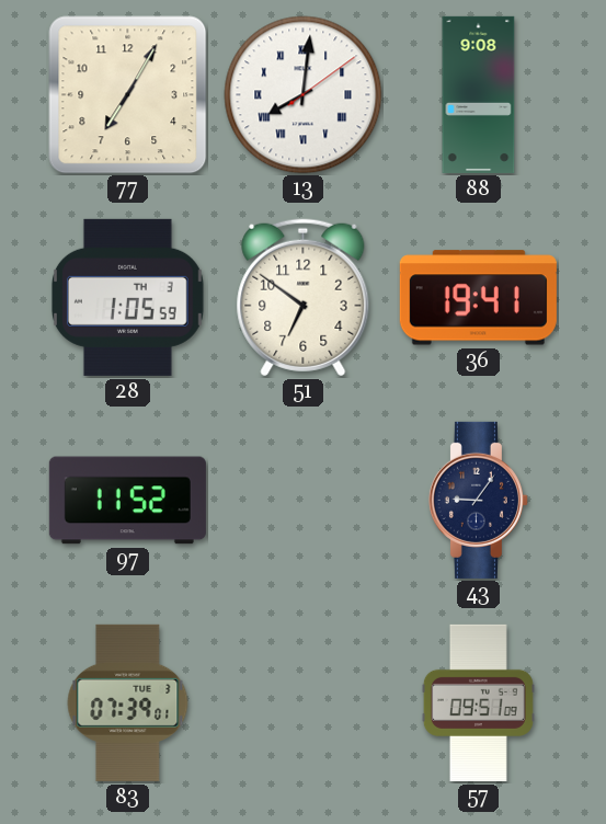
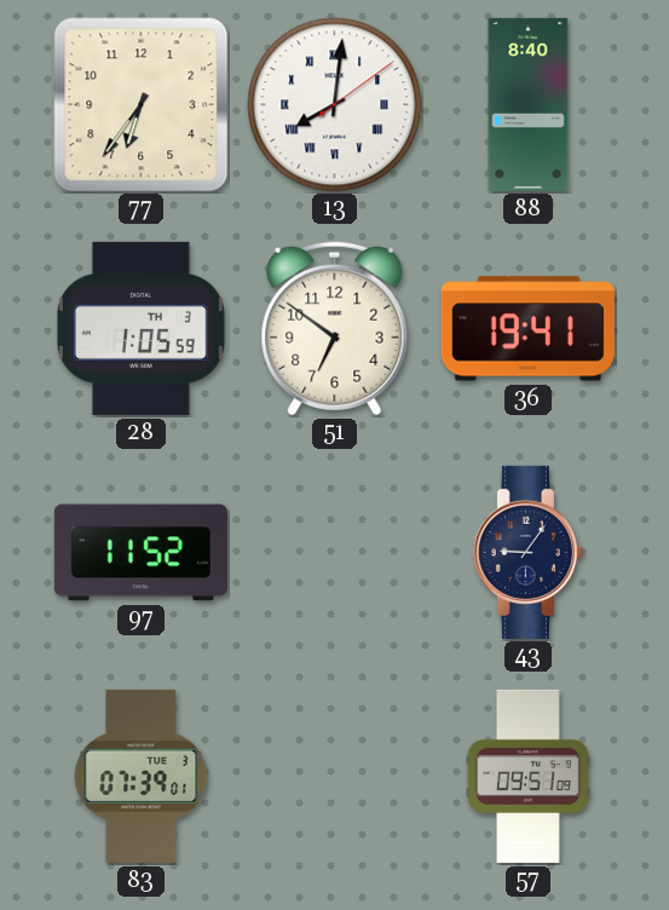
77: 7:05 -> 6:36
88: 9:08 -> 8:40
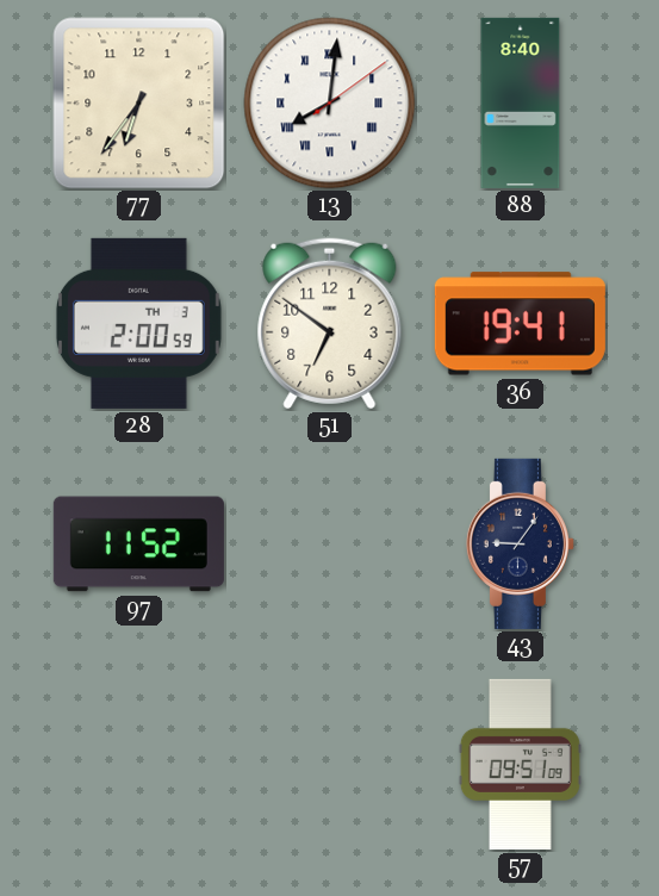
28: 1:05 -> 2:00
83: 07:39 -> none
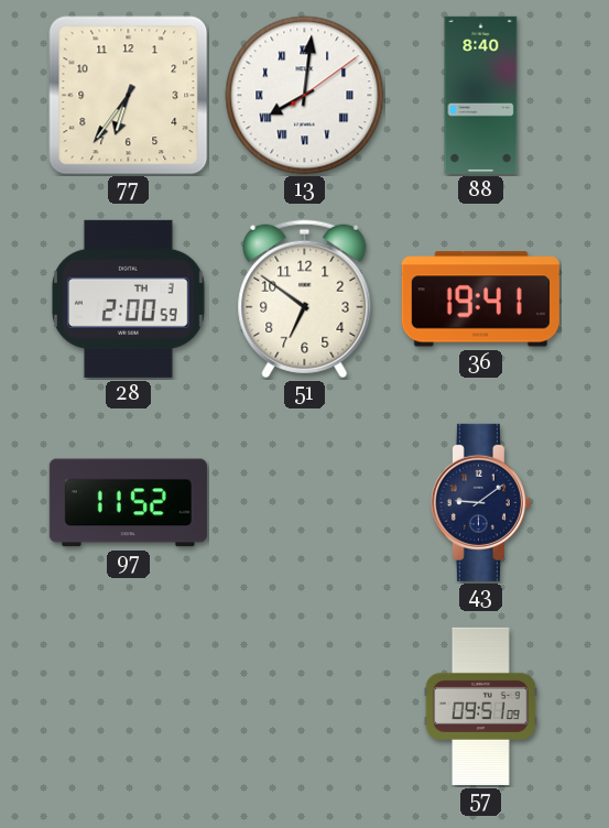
43: 9:06 -> 9:09
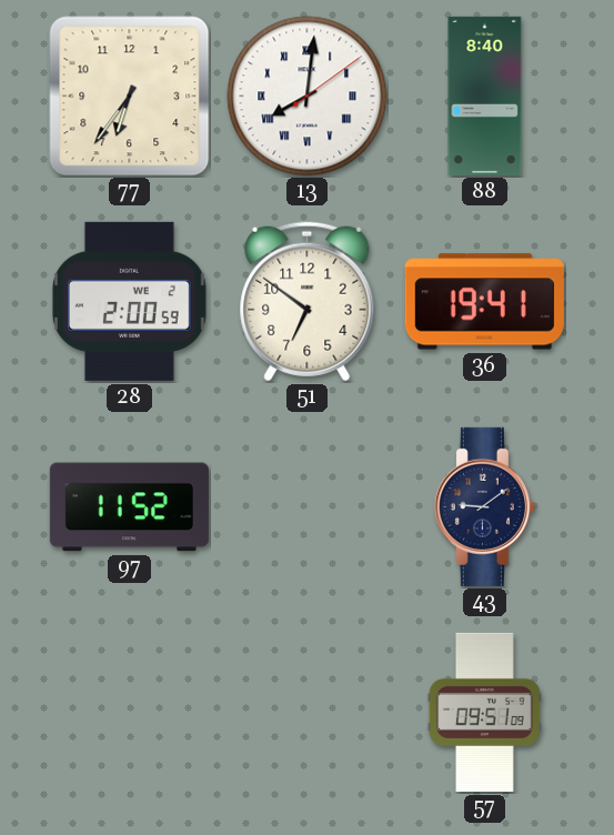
28 date: TH 3 -> WE 2
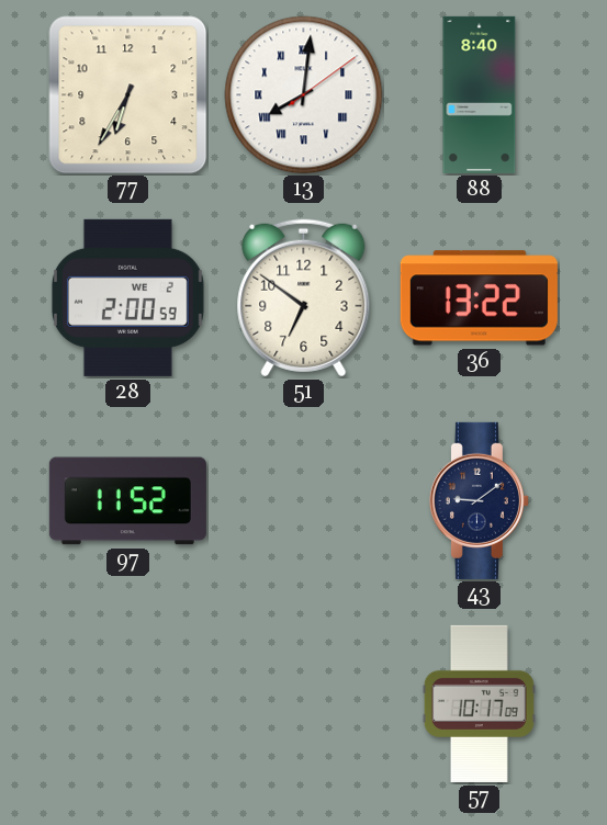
77: 6:36 -> 6:35
36: 19:41 -> 13:22
57: 09:51 -> 10:17
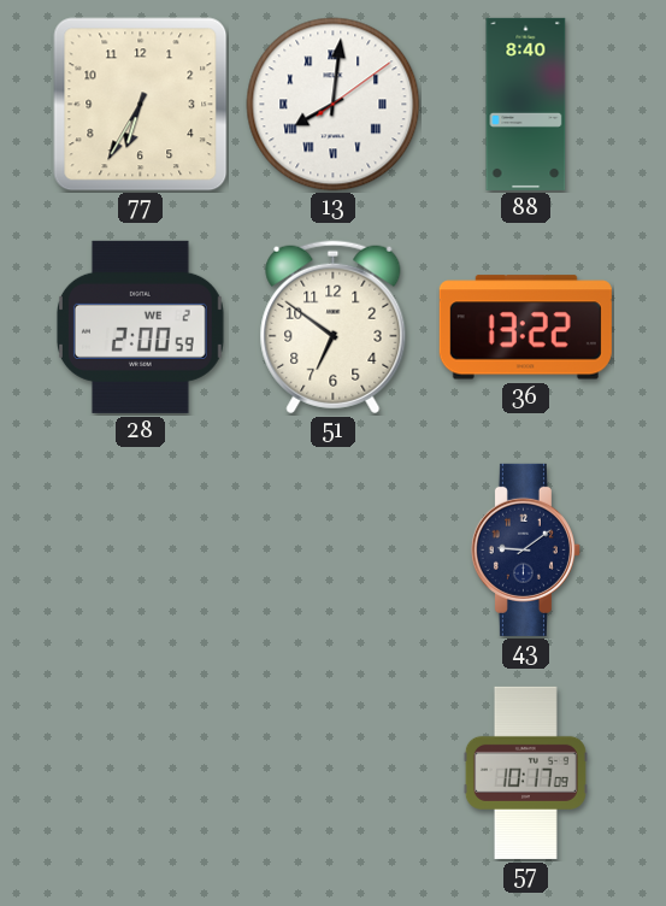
97: 11:52 -> none
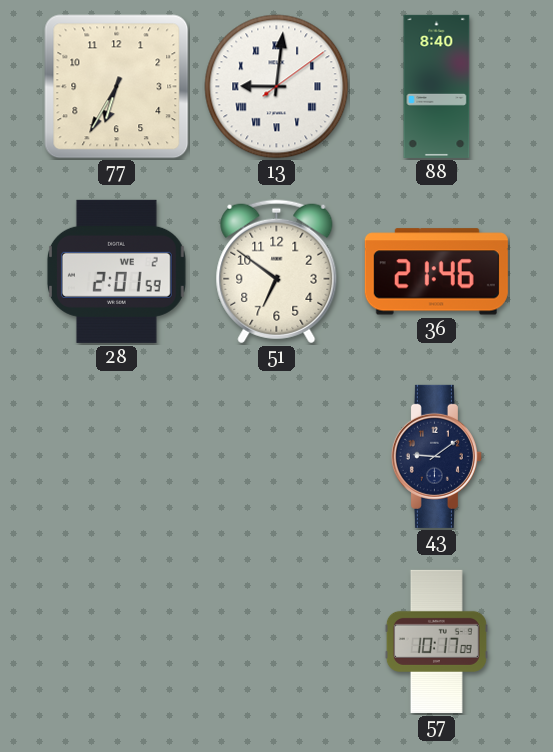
13: 8:01 -> 9:01
28: 2:00 -> 2:01
36: 13:22 -> 21:46
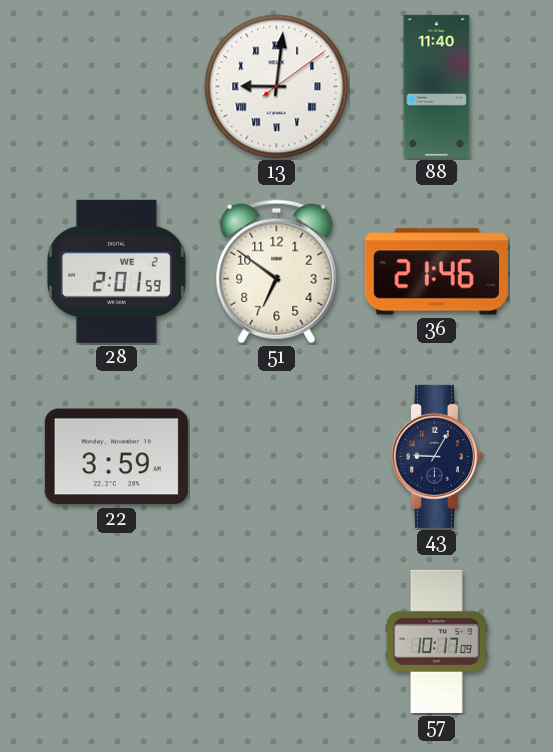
77: 6:35 -> none
88: 8:40 -> 11:40
22: none -> 3:59
43: 9:09 -> 9:05
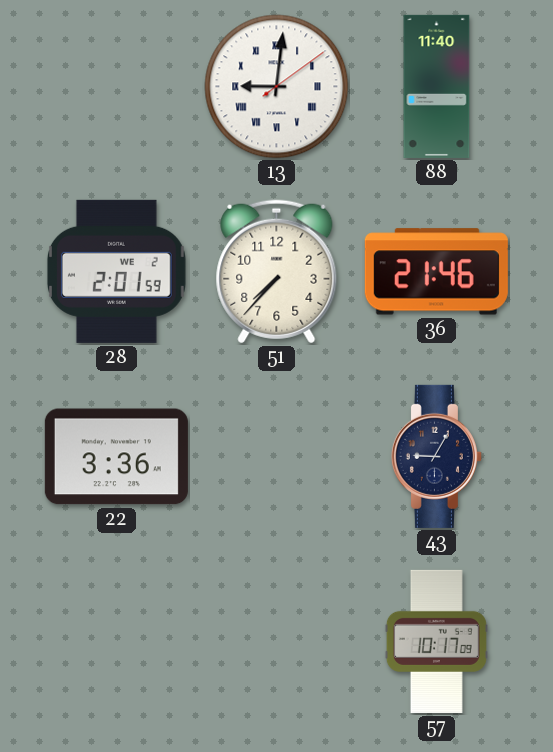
51: 6:51 -> 7:37
22: 3:59 -> 3:36
